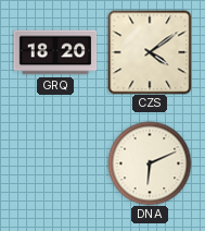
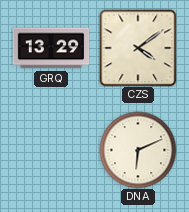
GRQ: 18:20 -> 13:29
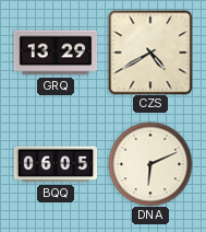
CZS: 4:09 -> 4:40
BQQ: none -> 06:05
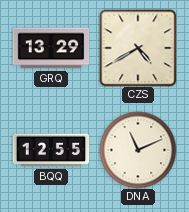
BQQ: 06:05 -> 12:55
DNA: 6:11 -> 11:11
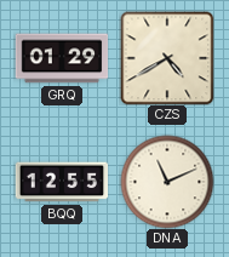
GRQ: 13:29 -> 01:29
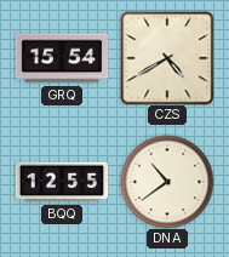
GRQ: 01:29 -> 15:54
DNA: 11:11 -> 10:39
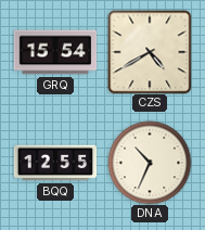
DNA: 10:39 -> 10:34
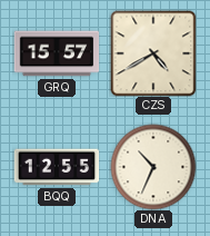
GRQ: 15:54 -> 15:57
